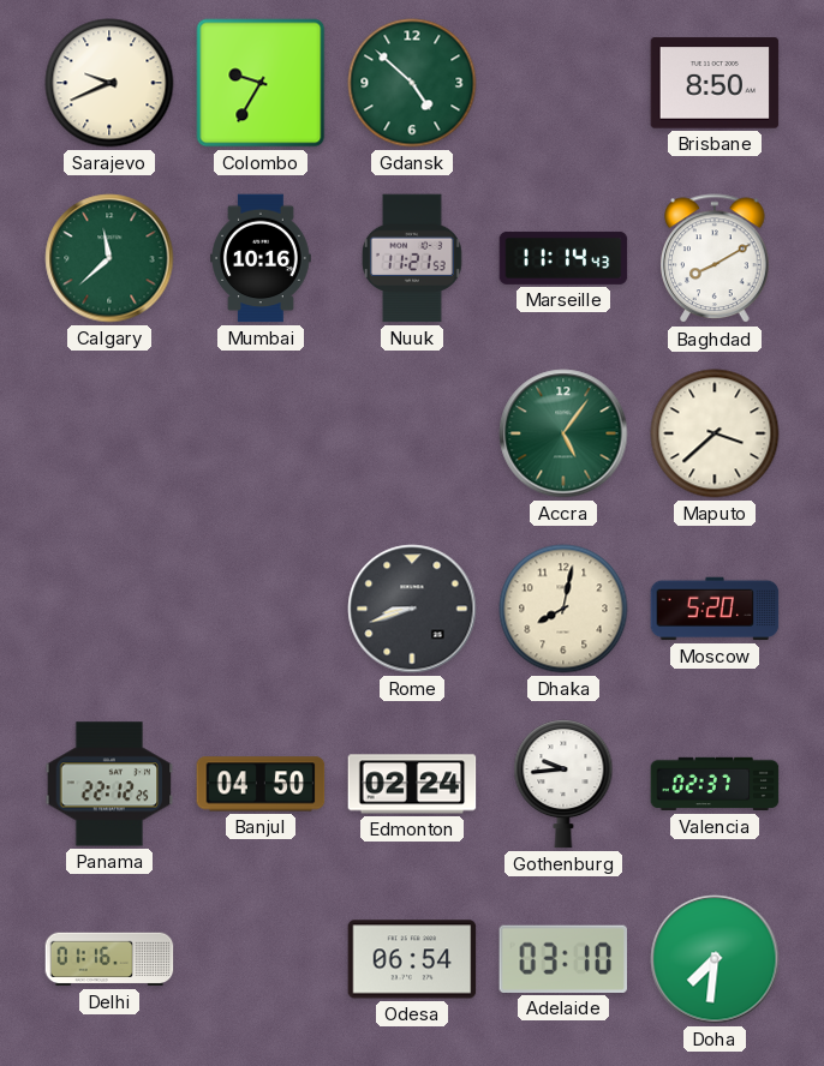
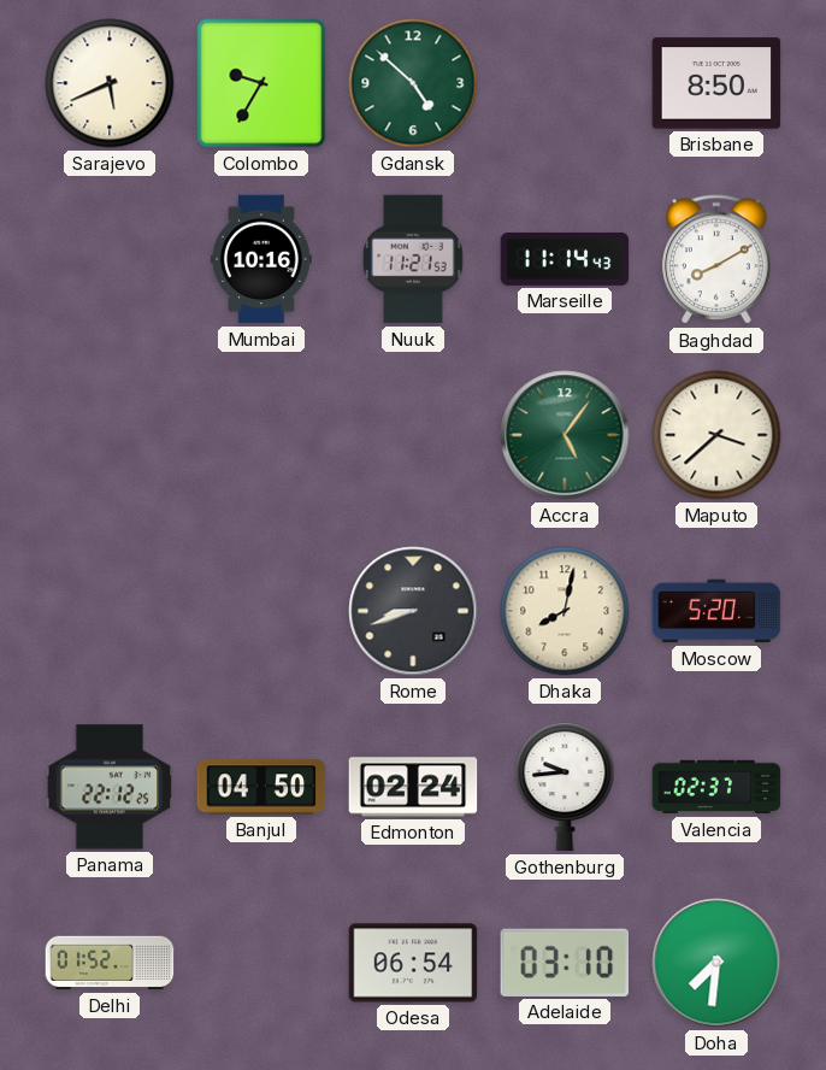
Sarajevo: 9:41 -> 5:41
Calgary: 11:38 -> none
Delhi: 01:16 -> 01:52
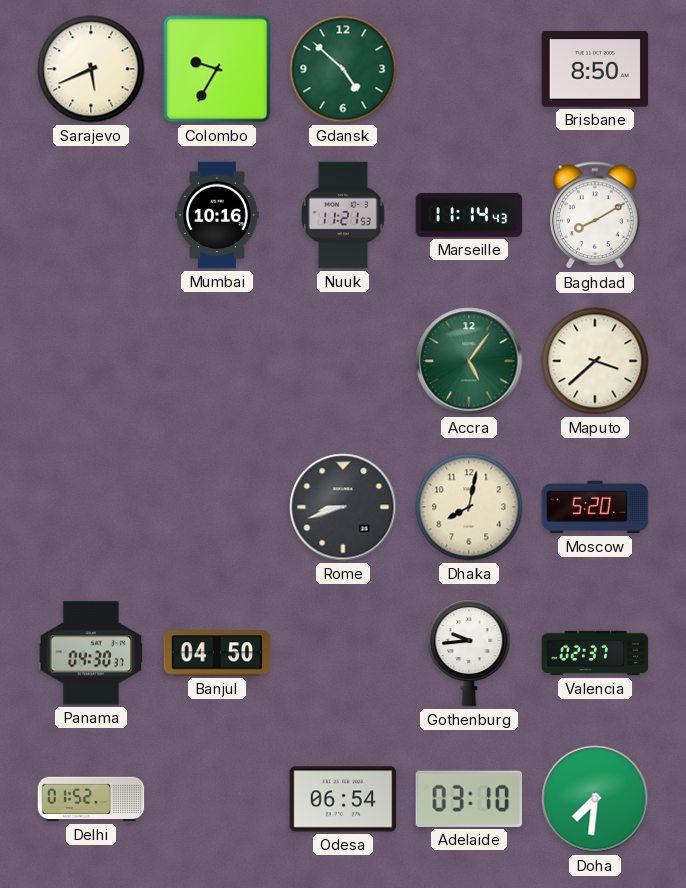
Panama: 22:12 -> 04:30
Edmonton: 02:24 -> none
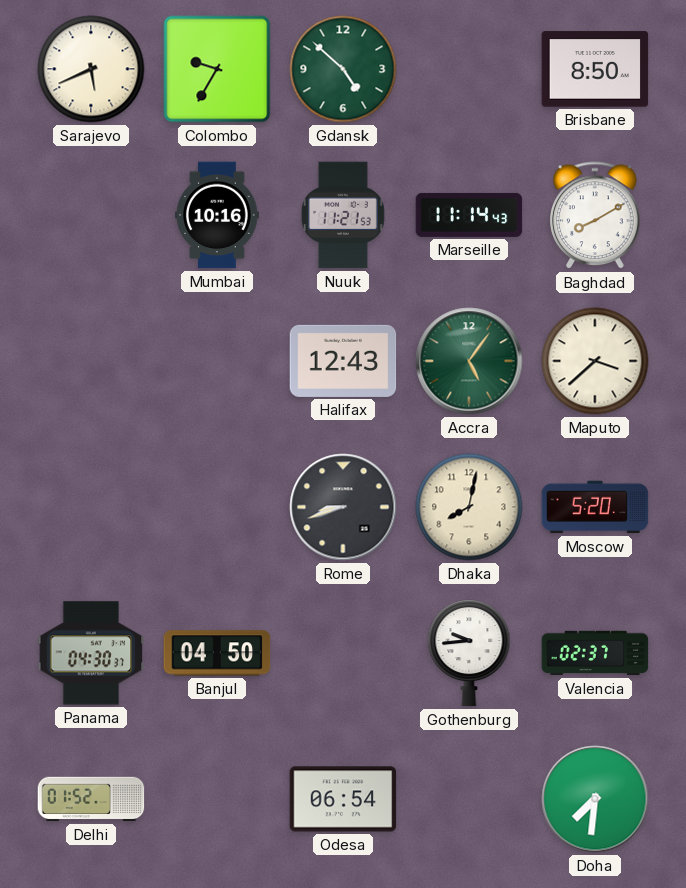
Halifax: none -> 12:43
Adelaide: 03:10 -> none
